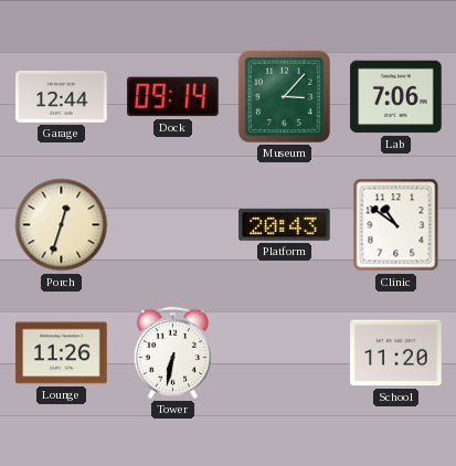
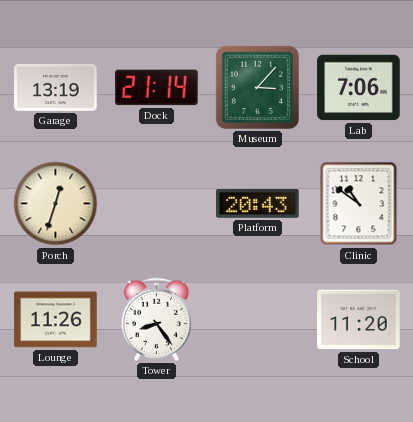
Garage: 12:44 -> 13:19
Dock: 09:14 -> 21:14
Tower: 6:32 -> 8:24
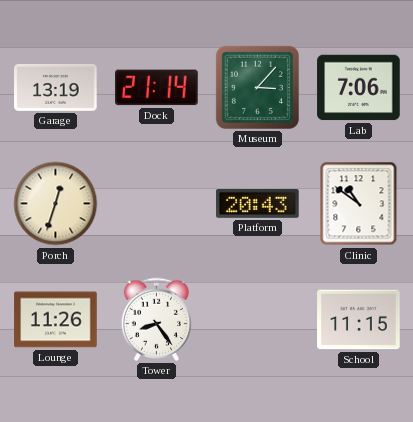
School: 11:20 -> 11:15
